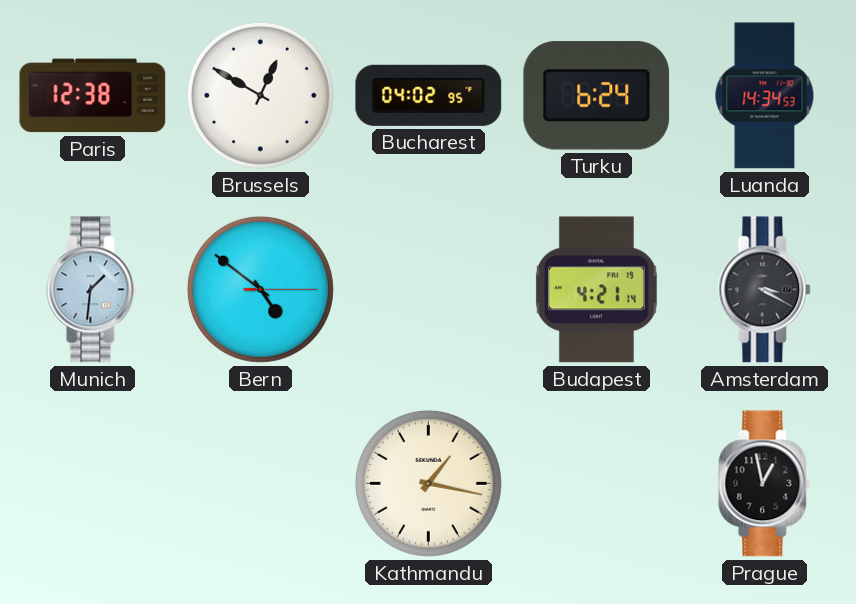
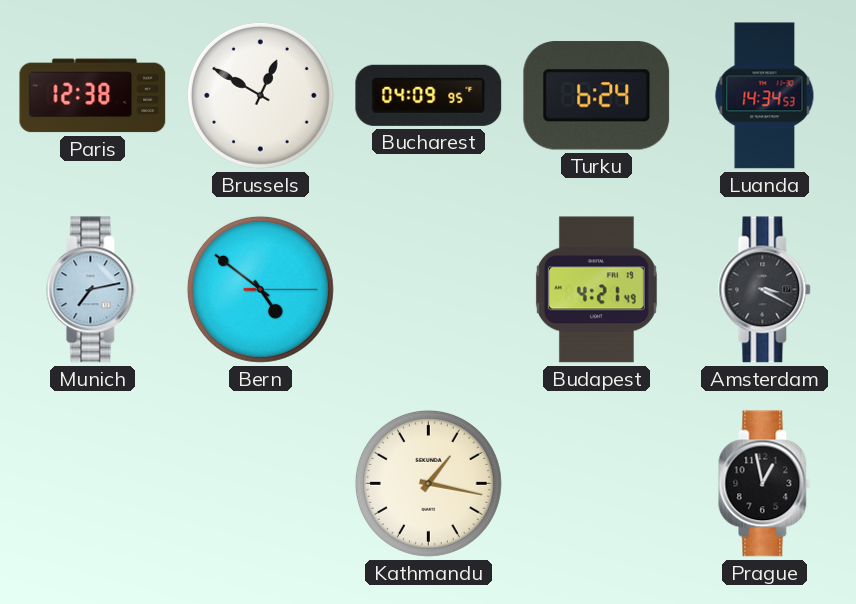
Bucharest: 04:02 -> 04:09
Munich: 1:31 -> 7:13
Budapest: 4:21:14 -> 4:21:49
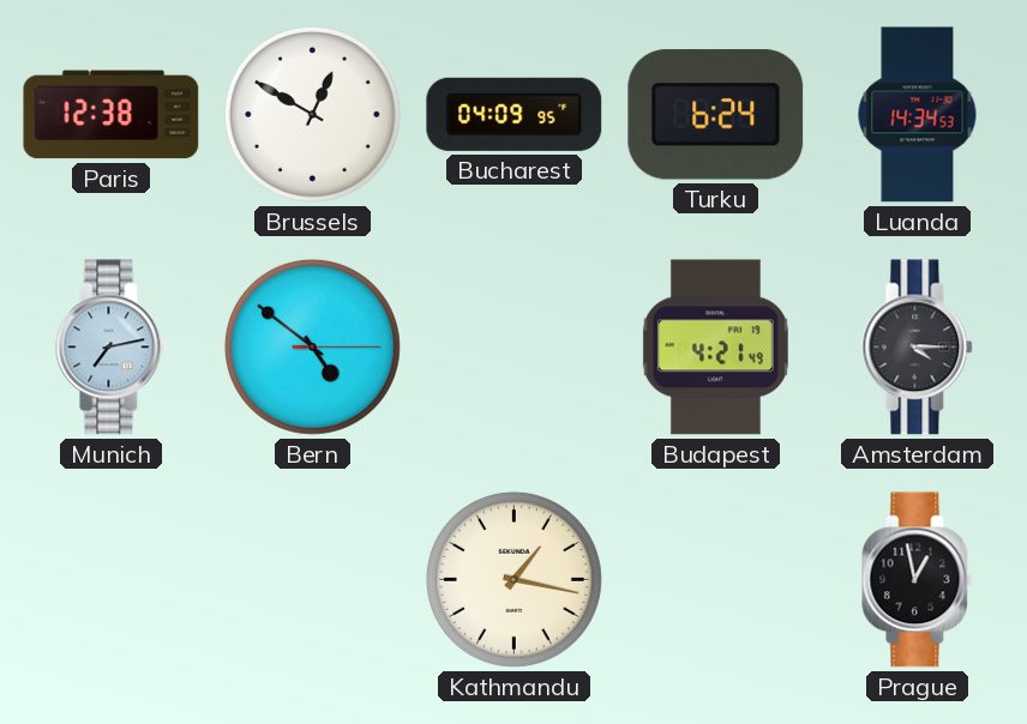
Amsterdam: 3:20 -> 4:15
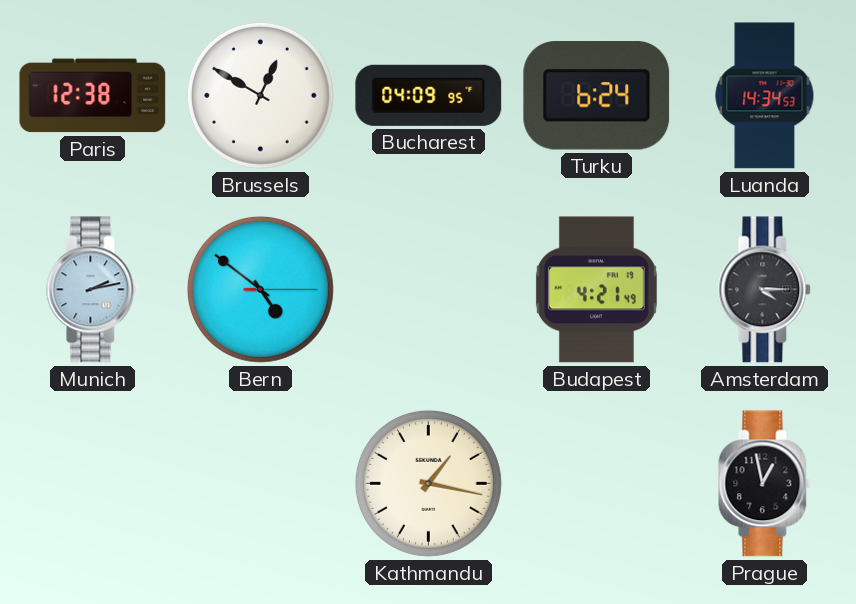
Munich: 7:13 -> 2:13
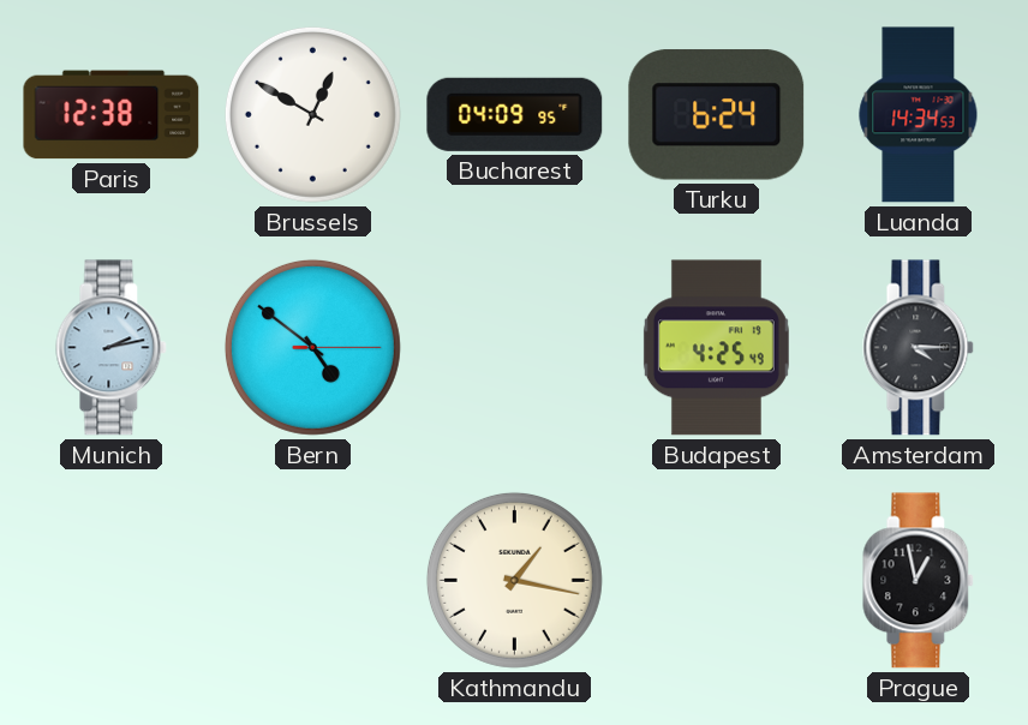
Budapest: 4:21 -> 4:25
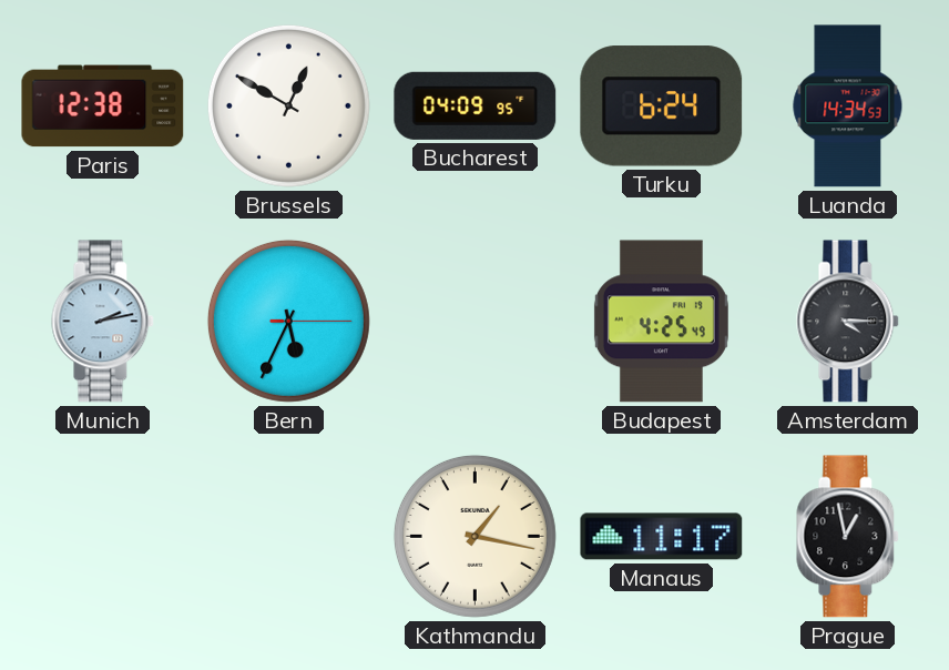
Bern: 4:51 -> 5:34
Manaus: none -> 11:17
